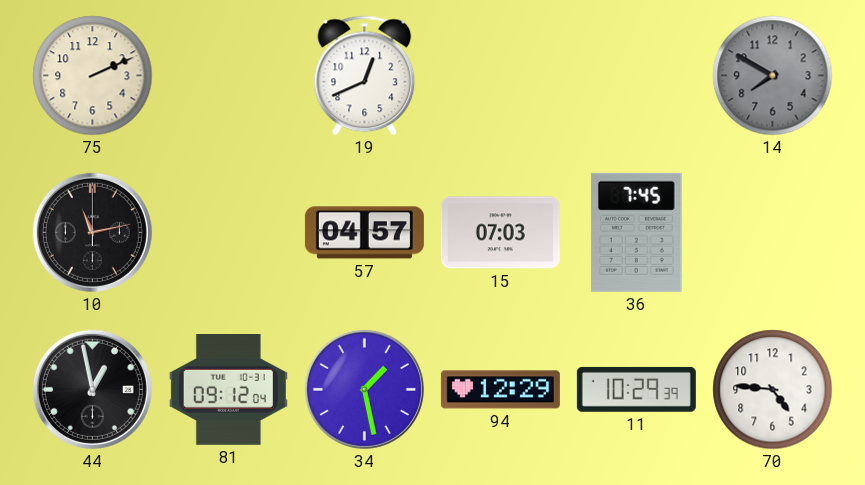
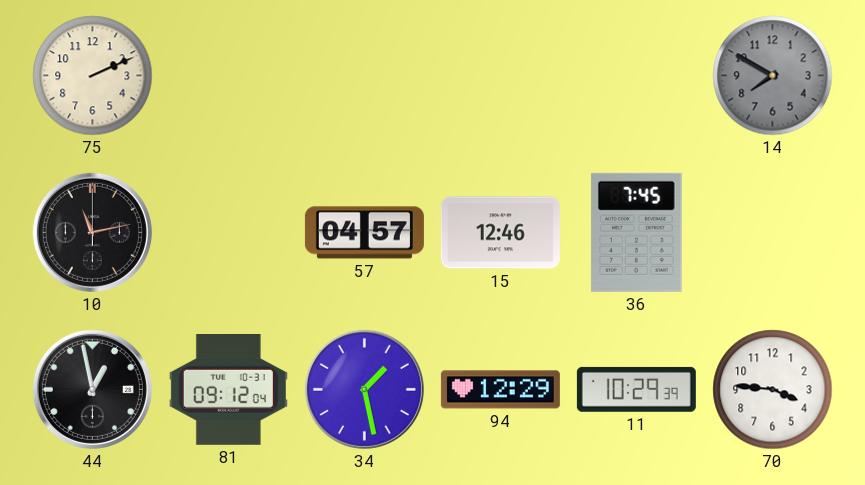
19: 12:41 -> none
15: 07:03 -> 12:46
70: 4:46 -> 3:46
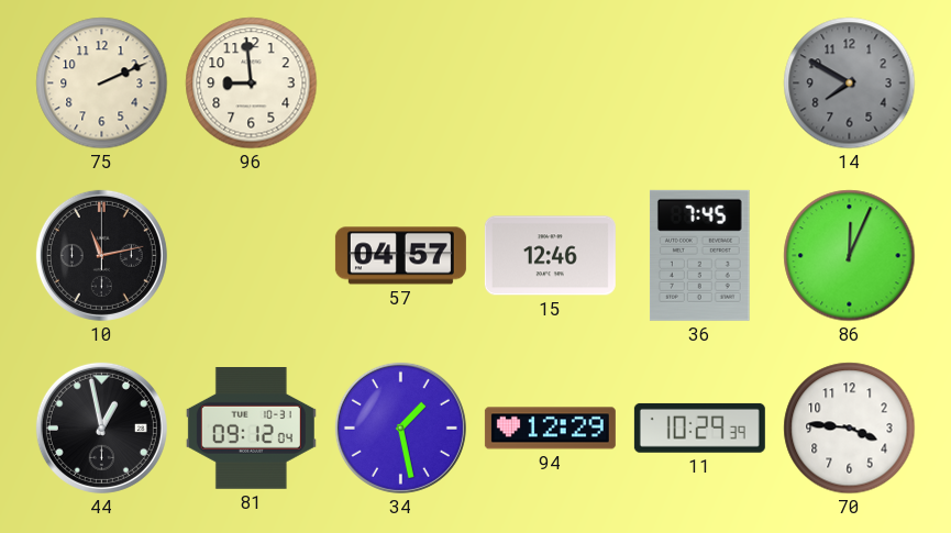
96: none -> 8:59
86: none -> 12:04
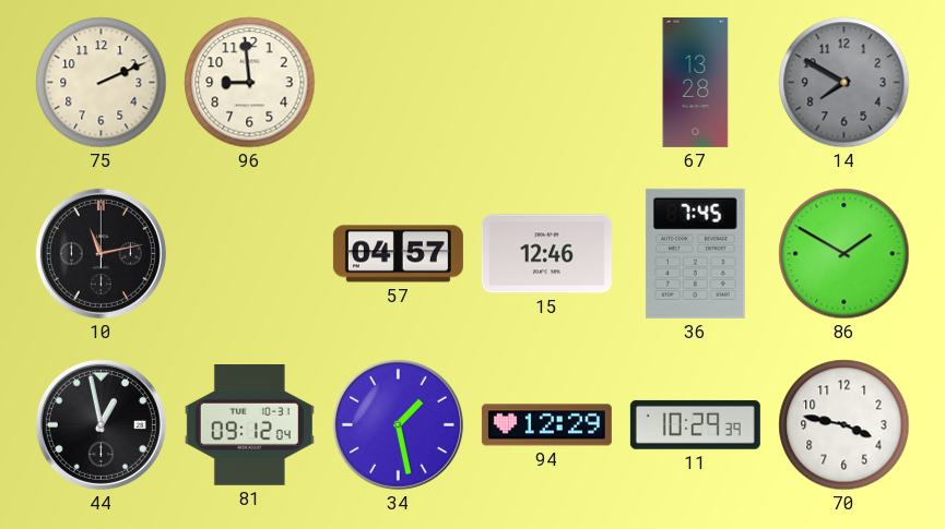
67: none -> 13:28
86: 12:04 -> 1:50
70: 3:46 -> 3:47
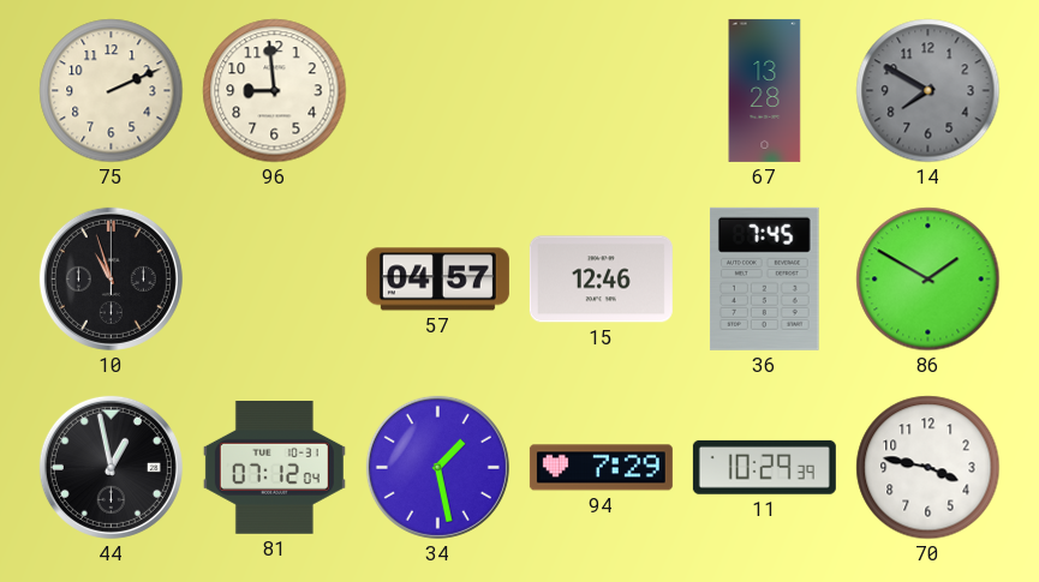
10: 11:13 -> 10:57
81: 09:12 -> 07:12
94: 12:29 -> 7:29
